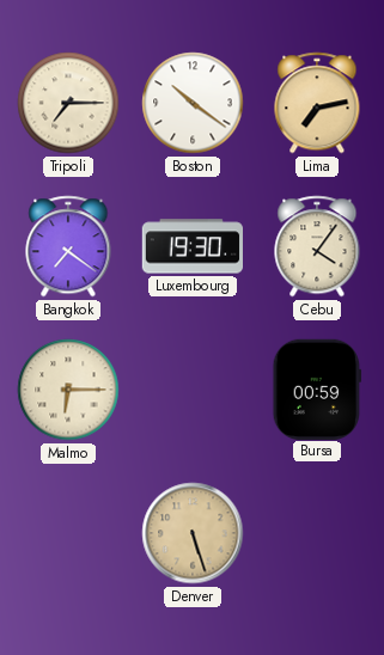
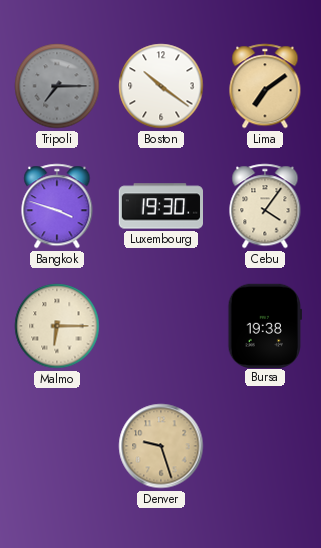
Tripoli dial: cream -> grey
Lima: 7:13 -> 7:09
Bangkok: 7:21 -> 3:48
Bursa: 00:59 -> 19:38
Denver: 5:27 -> 9:27
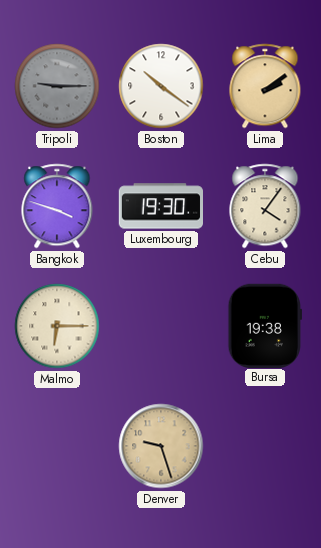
Tripoli: 7:15 -> 9:15
Lima: 7:09 -> 2:09
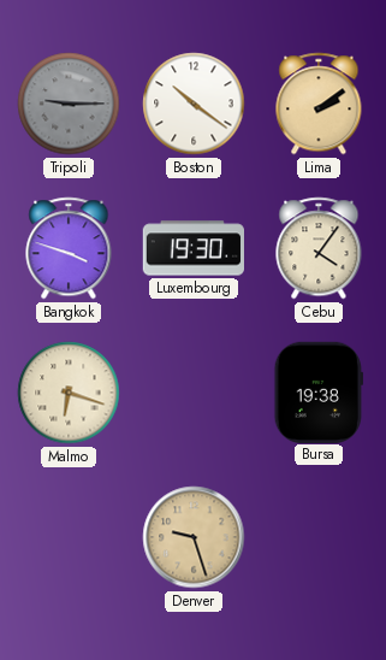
Malmo: 6:15 -> 6:18
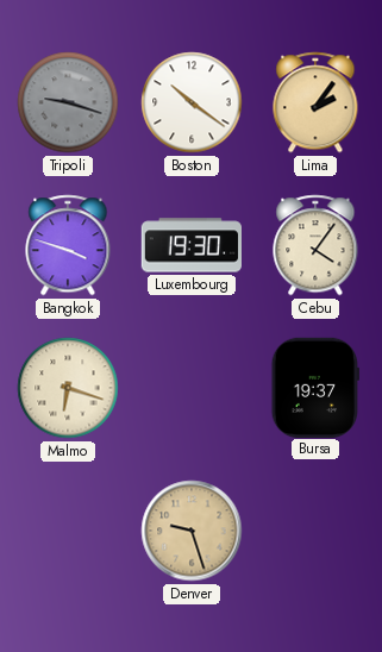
Tripoli: 9:15 -> 9:18
Lima: 2:09 -> 2:06
Bursa: 19:38 -> 19:37
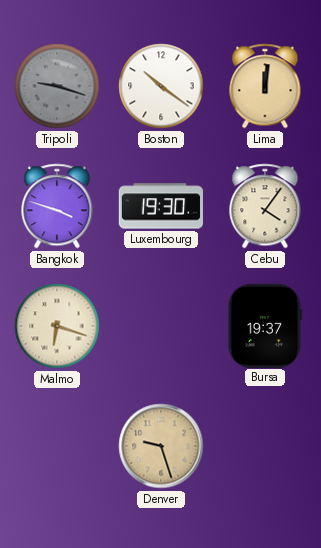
Lima: 2:06 -> 12:01
